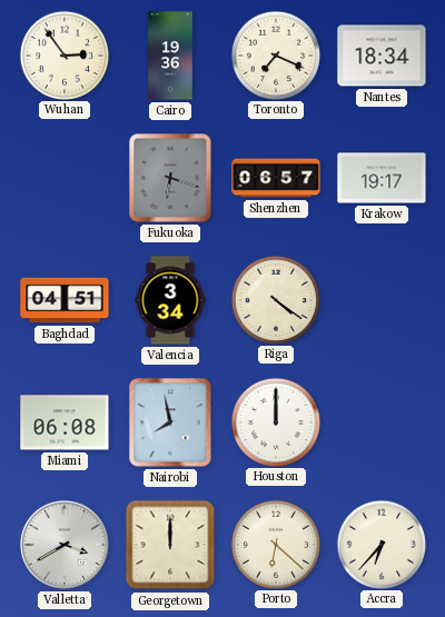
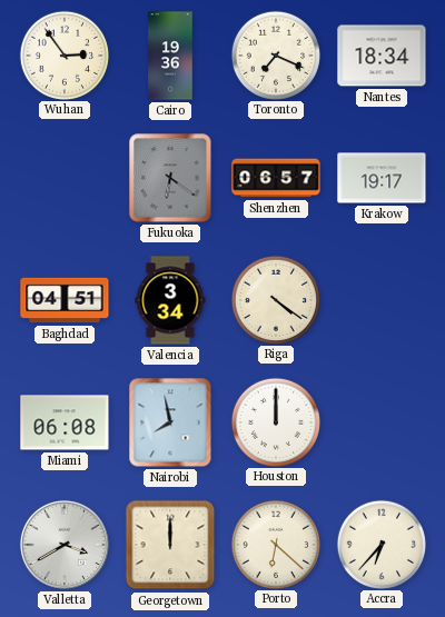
Fukuoka: 6:18 -> 6:21
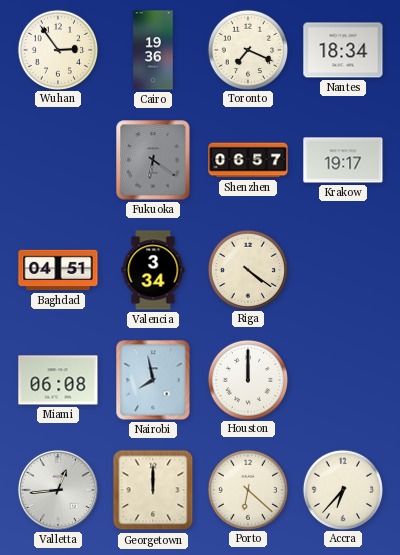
Valletta: 3:40 -> 12:44
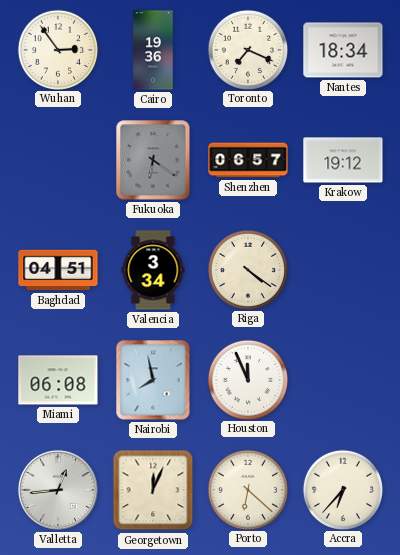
Krakow: 19:17 -> 19:12
Houston: 12:00 -> 11:56
Georgetown: 12:00 -> 12:04
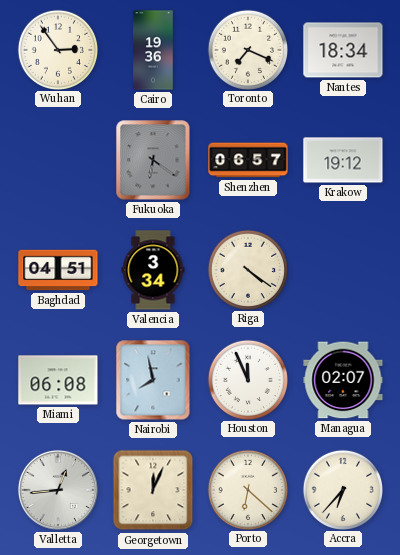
Managua: none -> 02:07
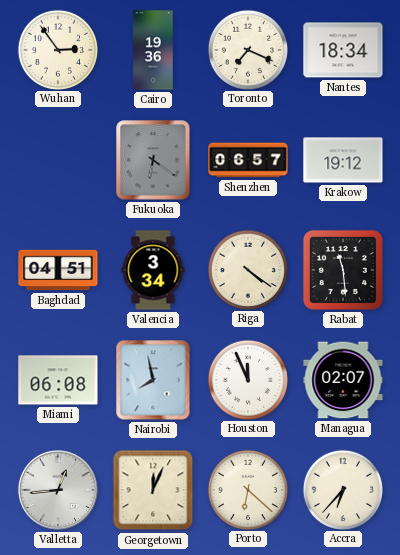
Rabat: none -> 11:29
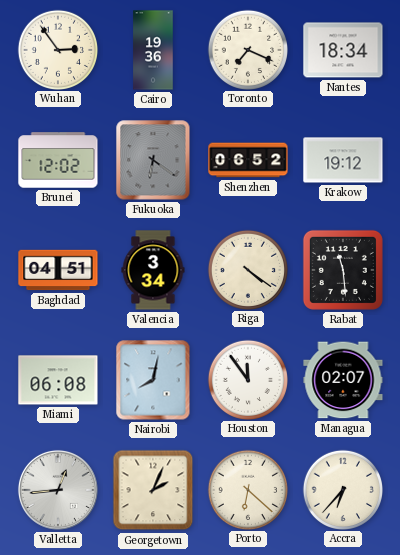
Brunei: none -> 12:02
Shenzhen: 06:57 -> 06:52
Nairobi: 7:58 -> 8:02
Houston: 11:56 -> 11:54
Georgetown: 12:04 -> 2:04
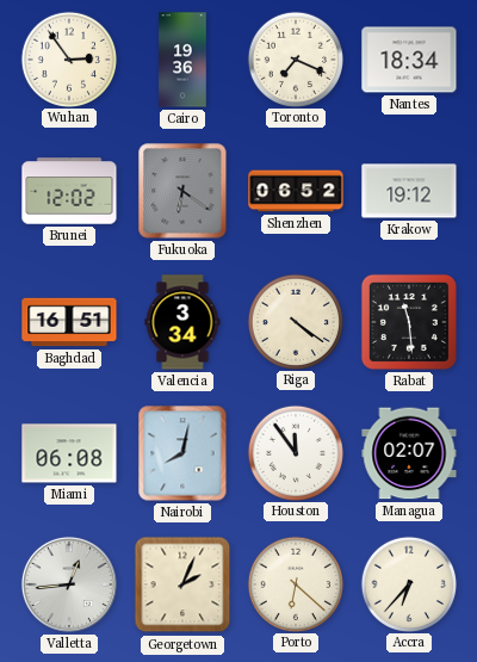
Baghdad: 04:51 -> 16:51
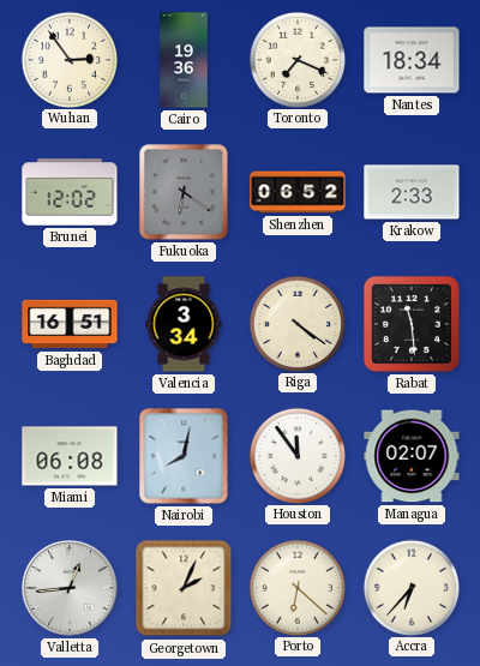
Krakow: 19:12 -> 2:33
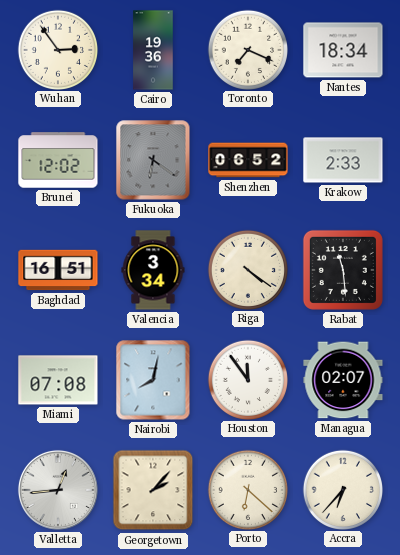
Miami: 06:08 -> 07:08
Georgetown: 2:04 -> 2:07
